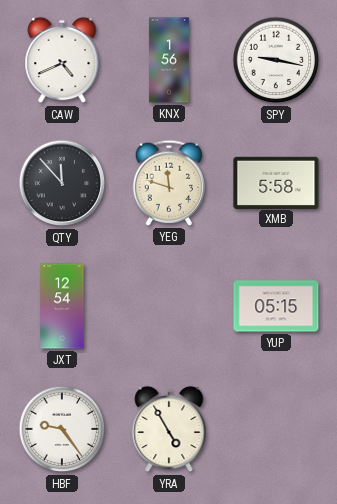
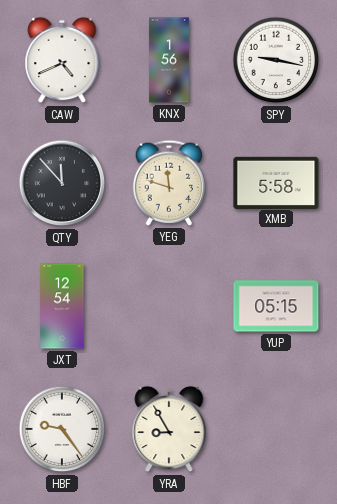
YRA: 4:55 -> 8:55
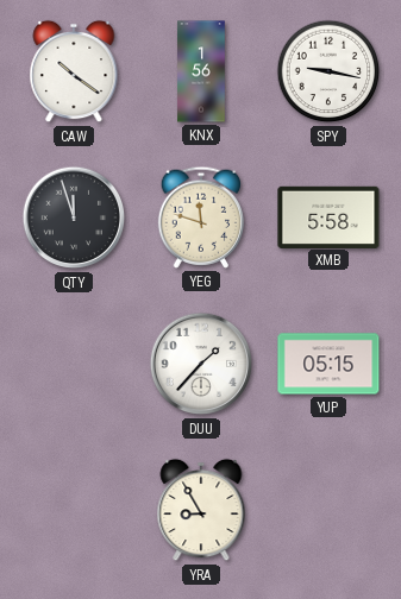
CAW: 4:41 -> 10:21
QTY: 11:53 -> 11:57
JXT: 12:54 -> none
DUU: none -> 1:37
HBF: 9:24 -> none
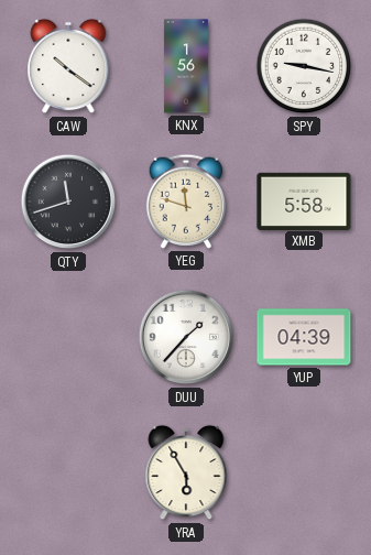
QTY: 11:57 -> 11:42
YUP: 05:15 -> 04:39
YRA: 8:55 -> 5:55
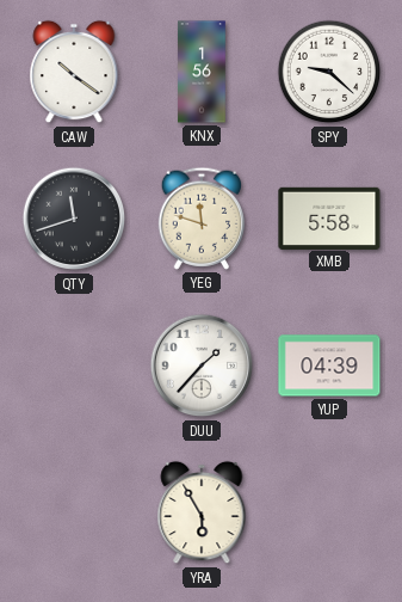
SPY: 9:17 -> 9:22
